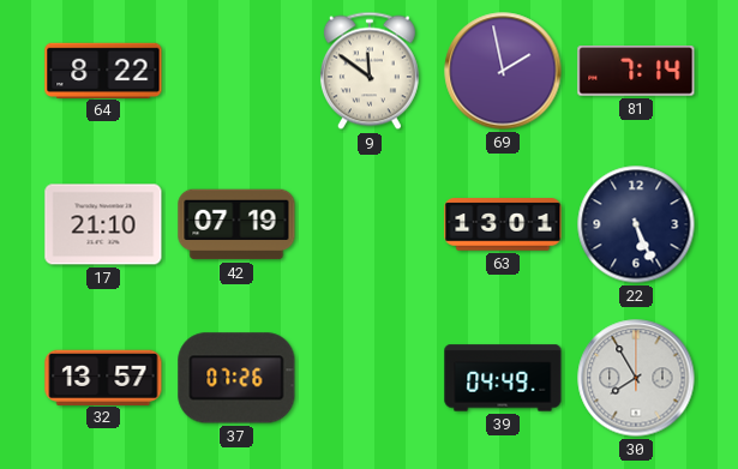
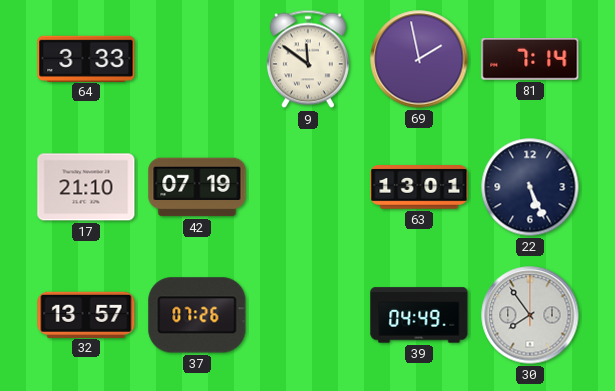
64: 8:22 -> 3:33
30: 7:55 -> 7:54
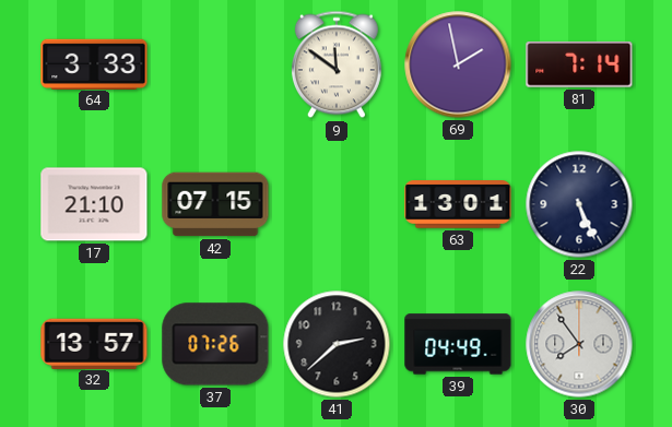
42: 07:19 -> 07:15
41: none -> 2:38
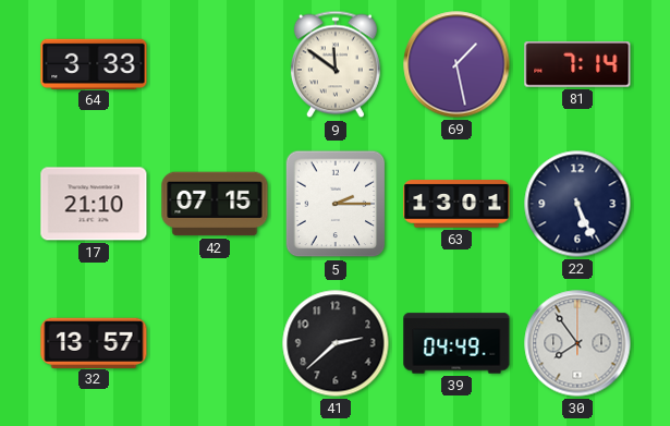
69: 1:58 -> 1:28
5: none -> 2:15
37: 07:26 -> none
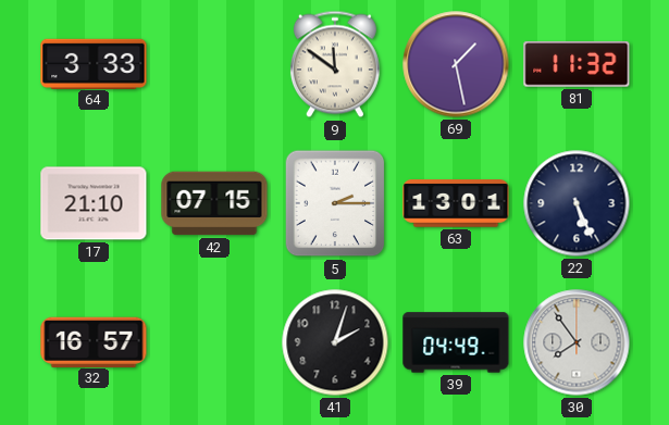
81: 7:14 -> 11:32
32: 13:57 -> 16:57
41: 2:38 -> 2:03
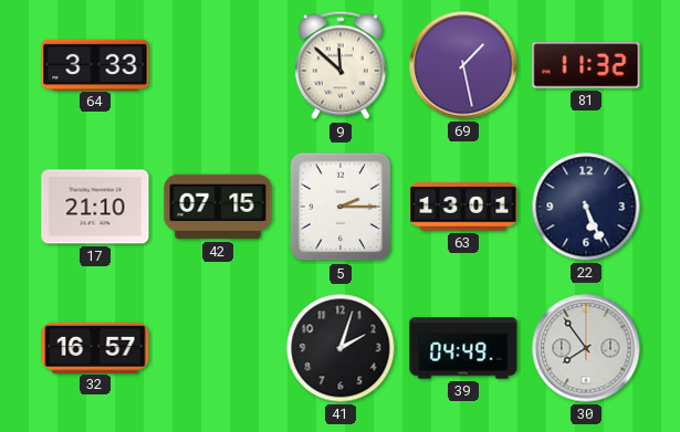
9: 11:51 -> 11:52
